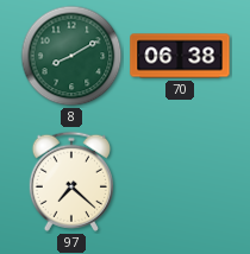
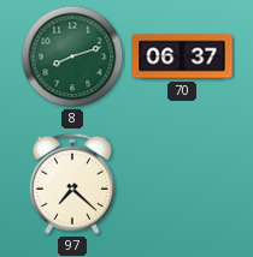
8: 8:10 -> 8:12
70: 06:38 -> 06:37
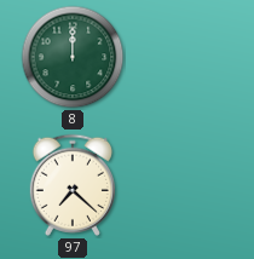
8: 8:12 -> 12:00
70: 06:37 -> none
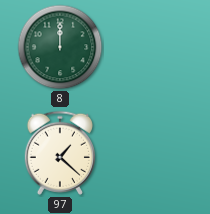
97: 7:22 -> 1:22
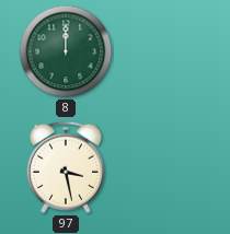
97: 1:22 -> 3:28
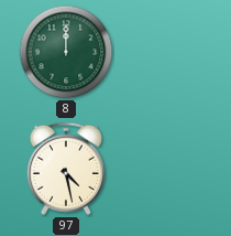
97: 3:28 -> 4:28
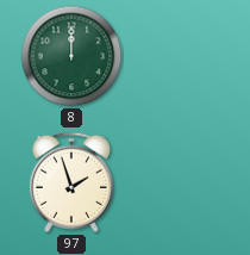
97: 4:28 -> 1:57
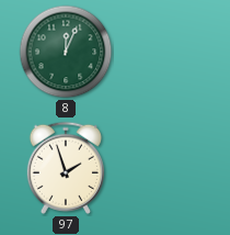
8: 12:00 -> 12:04
